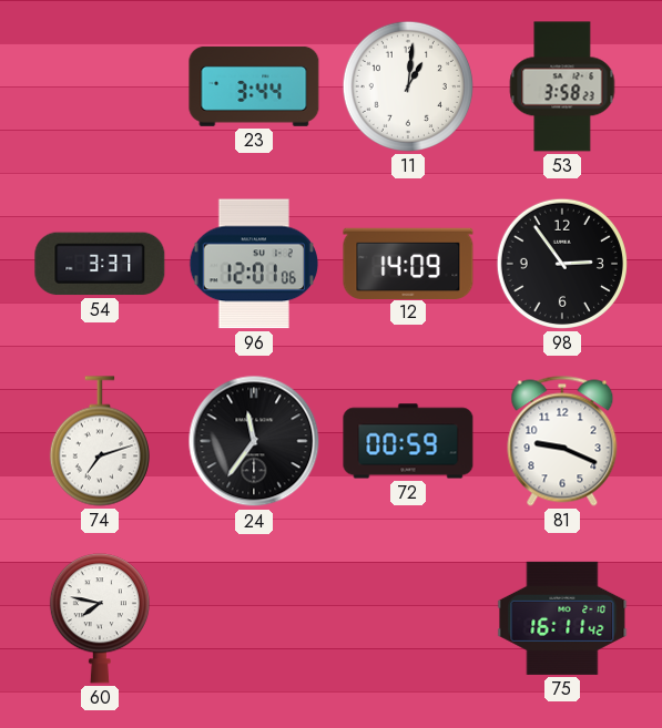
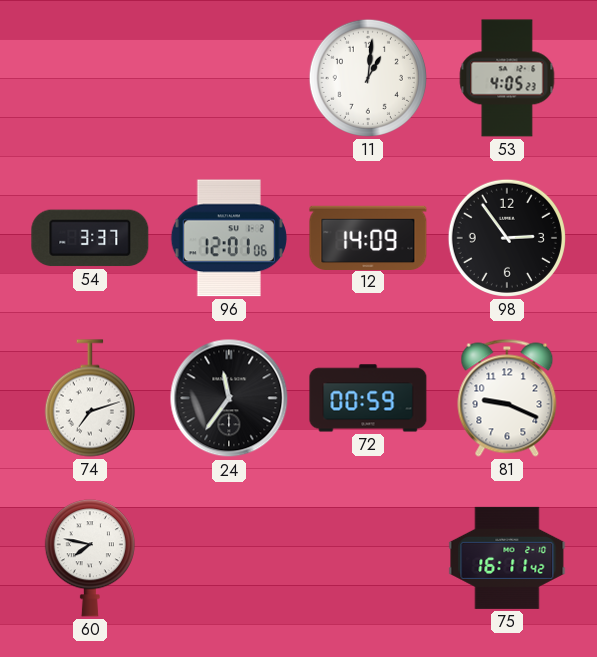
23: 3:44 -> none
53: 3:58 -> 4:05
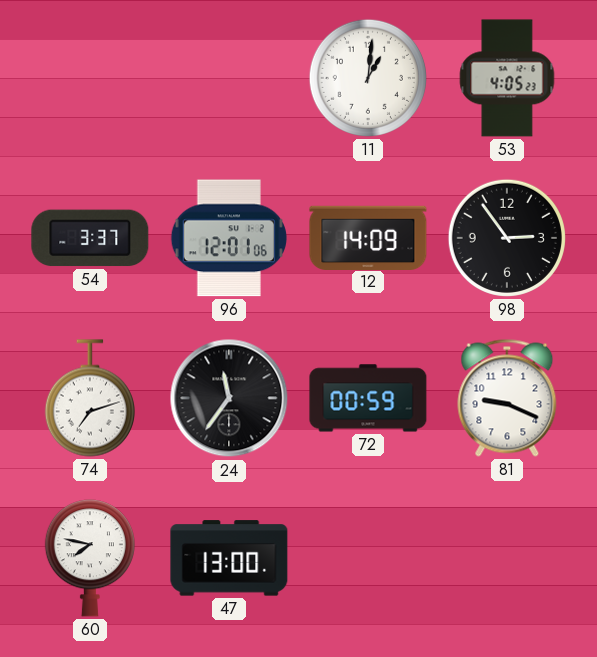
47: none -> 13:00
75: 16:11 -> none
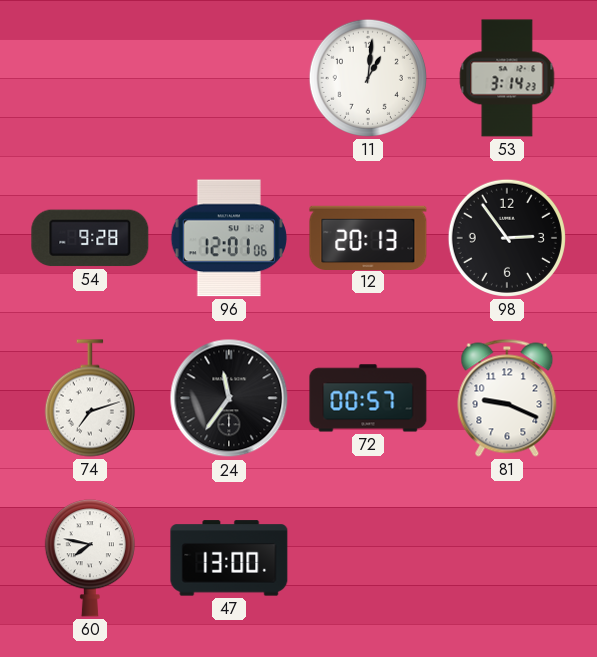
53: 4:05 -> 3:14
54: 3:37 -> 9:28
12: 14:09 -> 20:13
72: 00:59 -> 00:57
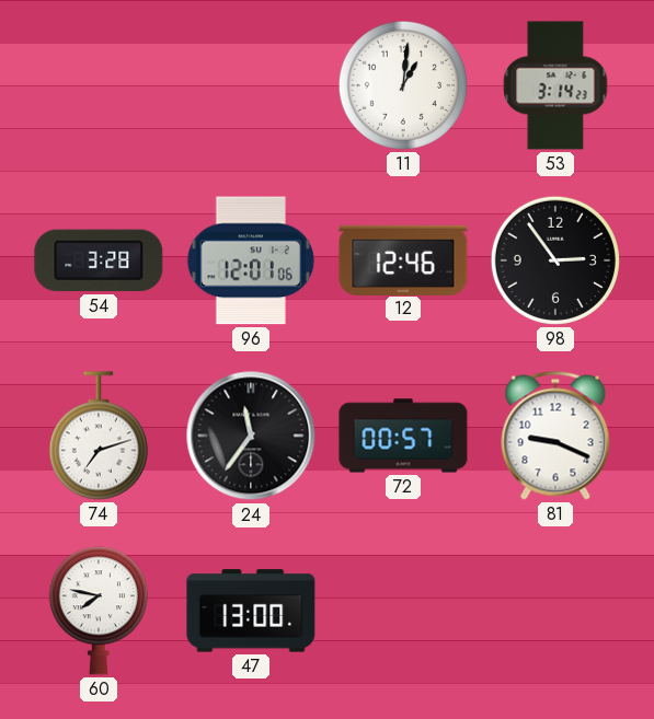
54: 9:28 -> 3:28
12: 20:13 -> 12:46
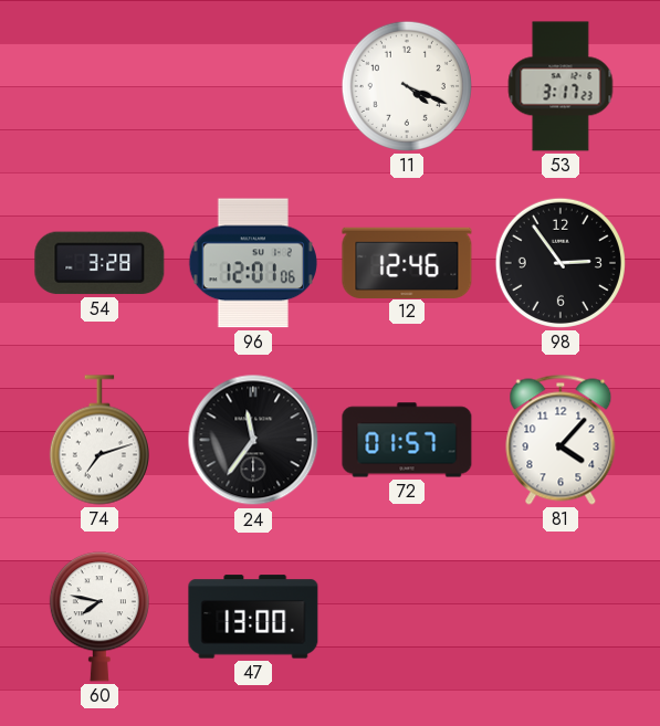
11: 1:01 -> 4:19
53: 3:14 -> 3:17
72: 00:57 -> 01:57
81: 9:19 -> 4:07
